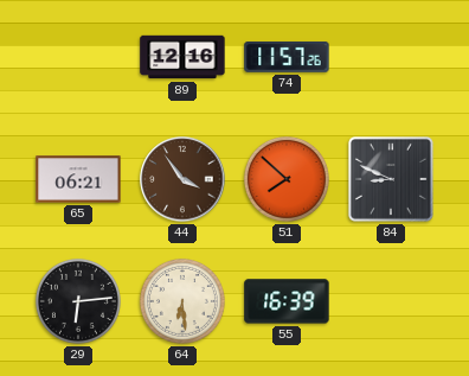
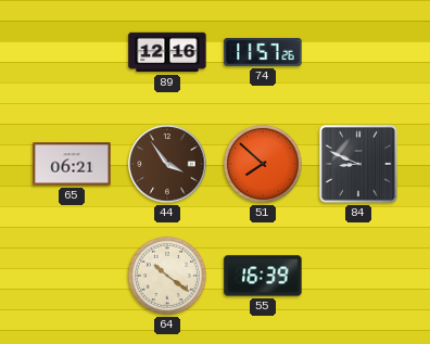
29: 6:14 -> none
64: 6:29 -> 10:21
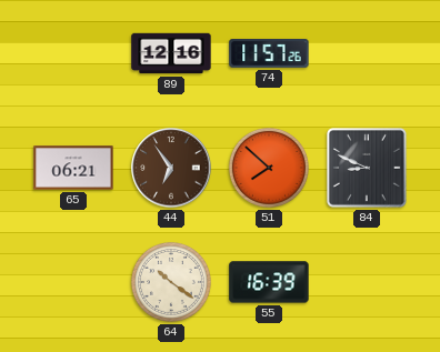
44: 3:54 -> 6:54
